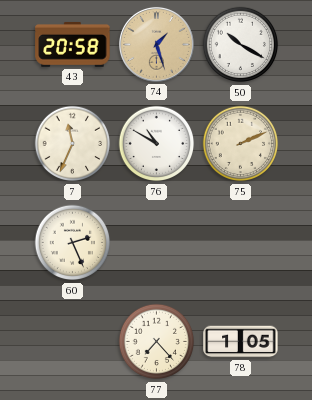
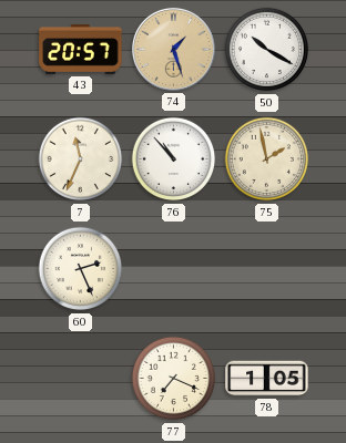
43: 20:58 -> 20:57
76: 10:50 -> 10:53
75: 2:11 -> 1:58
77: 7:23 -> 7:19
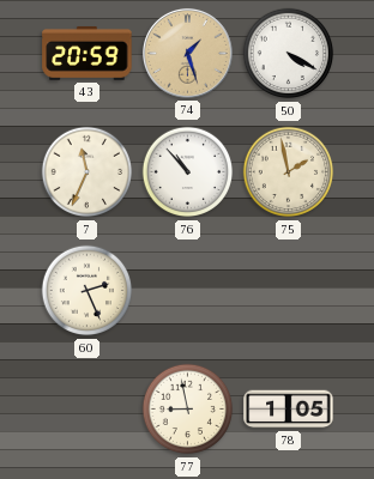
43: 20:57 -> 20:59
50: 10:20 -> 4:20
77: 7:19 -> 8:58
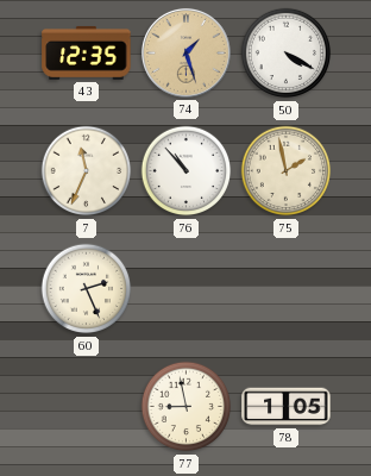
43: 20:59 -> 12:35
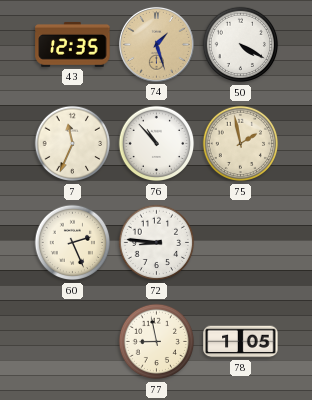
72: none -> 8:46
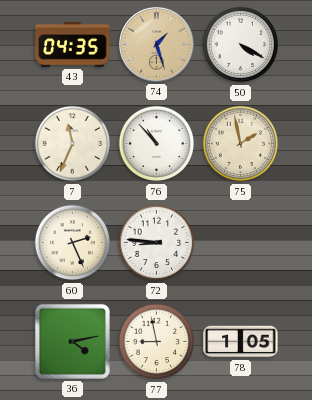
43: 12:35 -> 04:35
36: none -> 4:13
